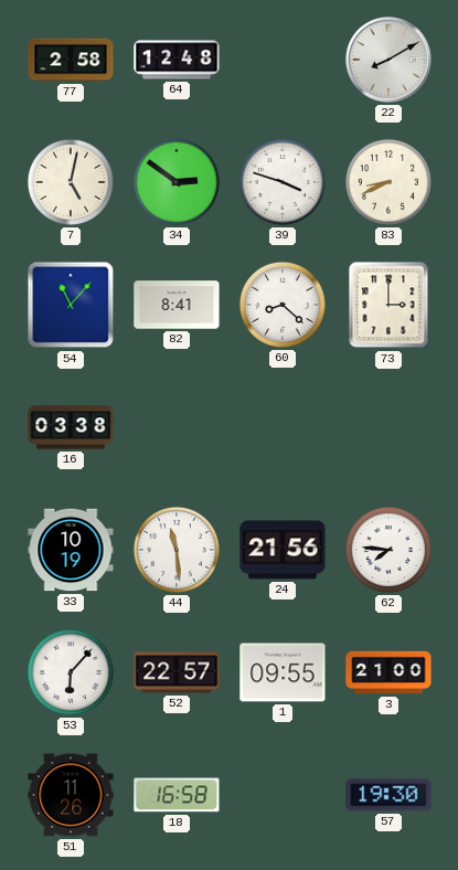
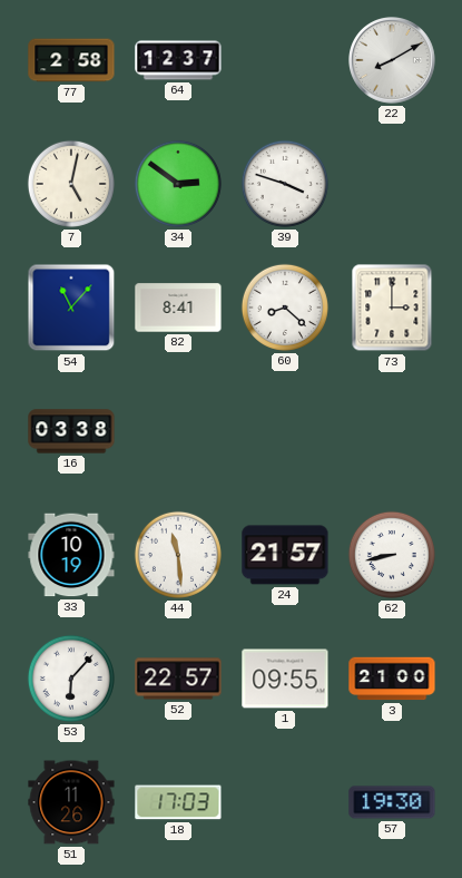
64: 12:48 -> 12:37
83: 8:41 -> none
24: 21:56 -> 21:57
62: 7:46 -> 8:43
18: 16:58 -> 17:03
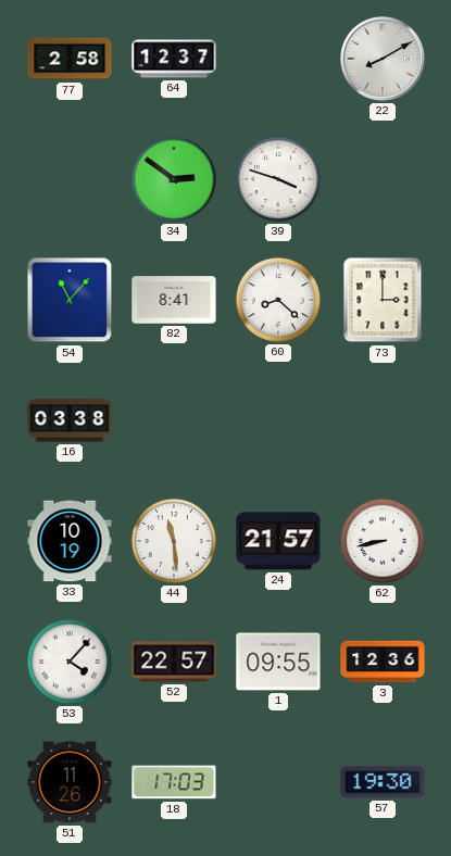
7: 5:02 -> none
53: 6:07 -> 4:07
3: 21:00 -> 12:36
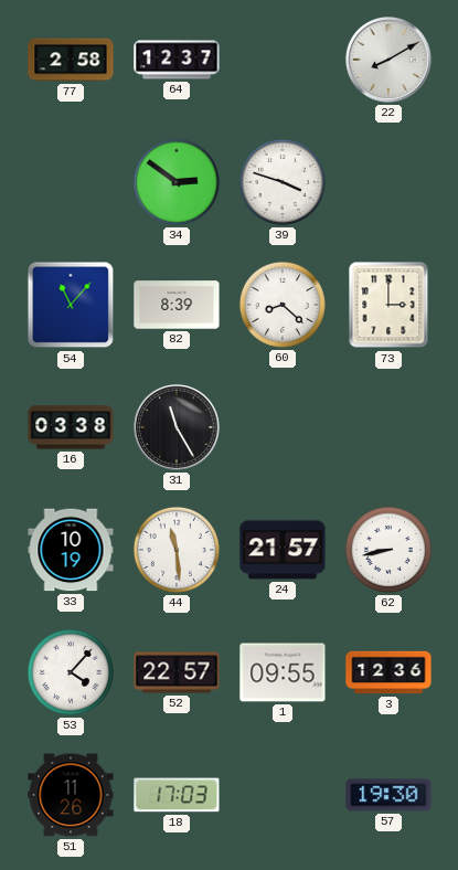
82: 8:41 -> 8:39
31: none -> 11:25
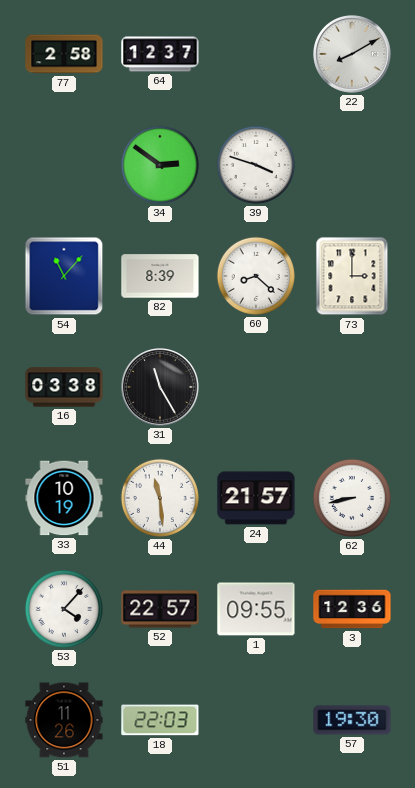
18: 17:03 -> 22:03
